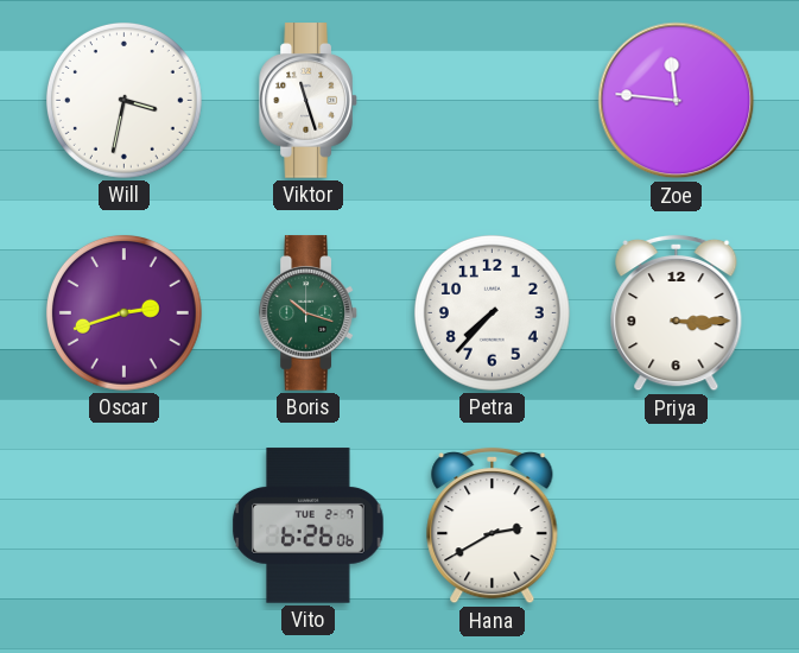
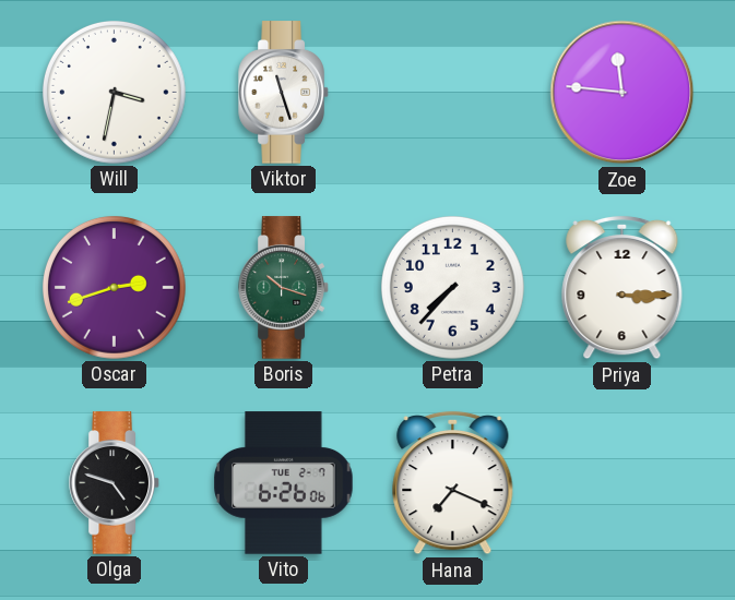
Olga: none -> 4:48
Hana: 2:40 -> 7:19
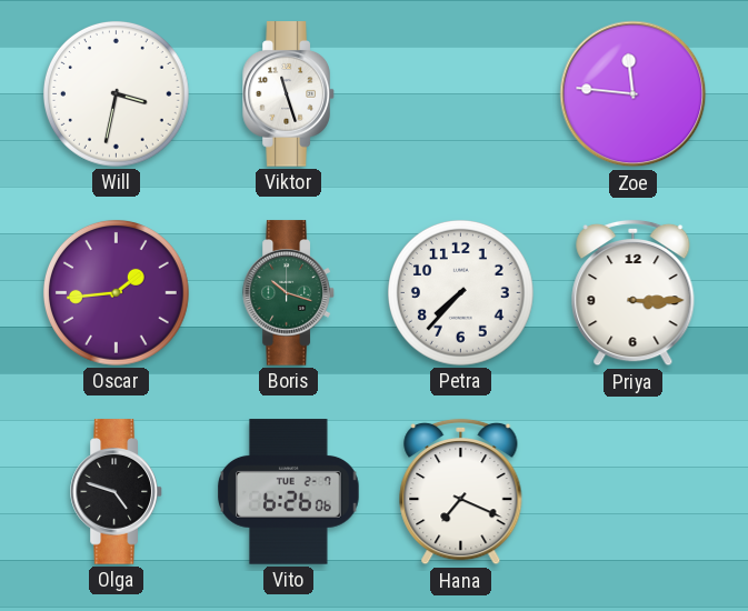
Oscar: 2:42 -> 1:44
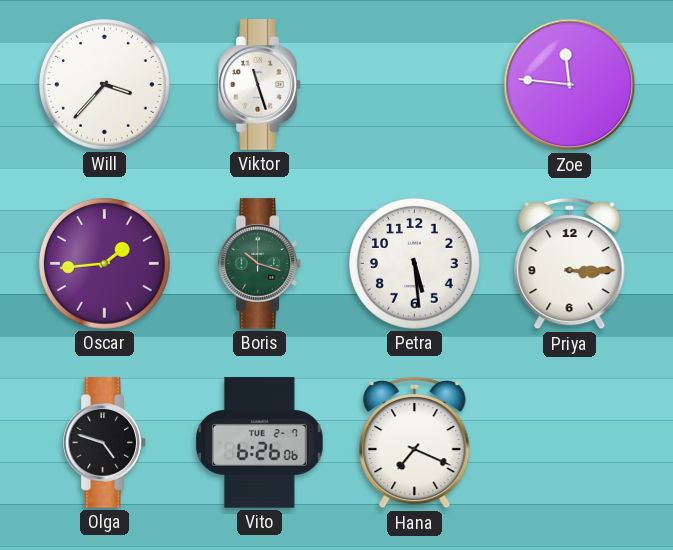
Will: 3:32 -> 3:37
Petra: 7:37 -> 5:29
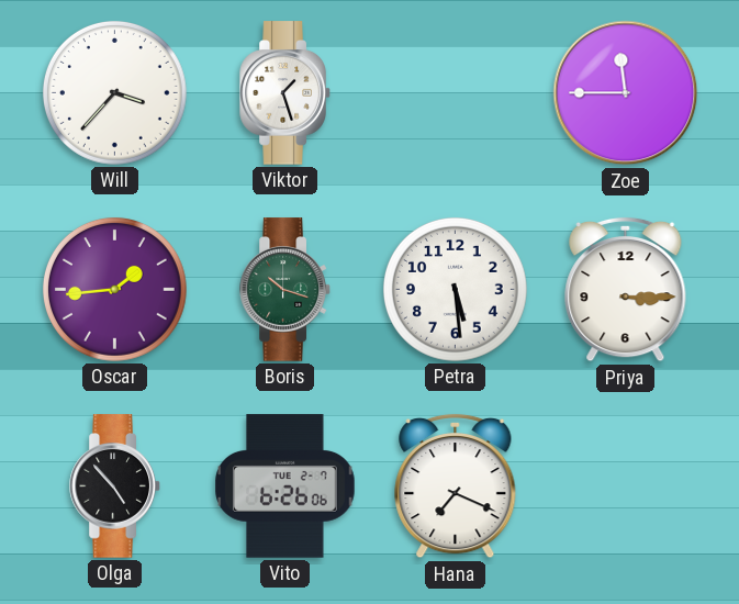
Viktor: 11:27 -> 1:27
Zoe: 11:46 -> 11:45
Olga: 4:48 -> 4:53
